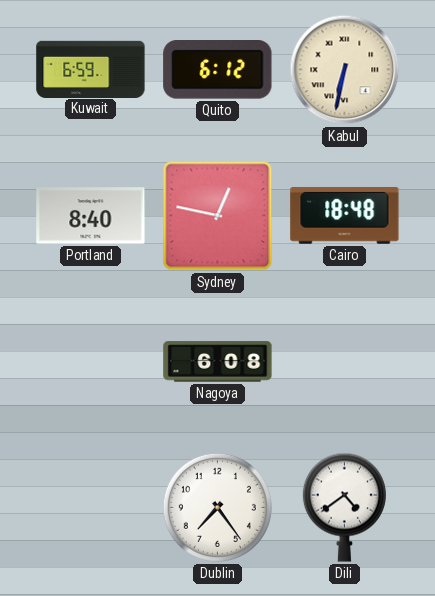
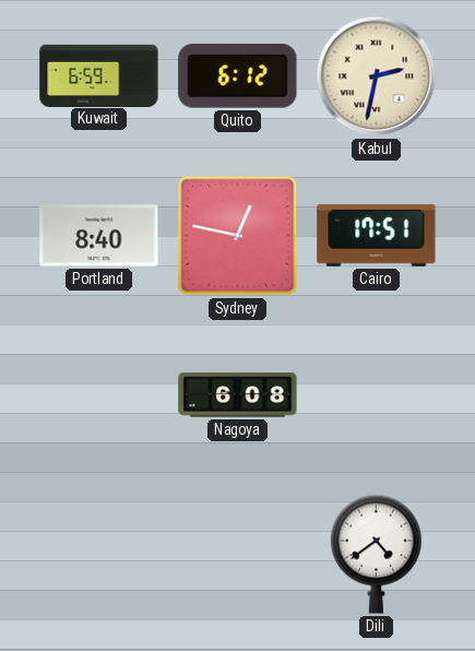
Kabul: 6:32 -> 2:32
Cairo: 18:48 -> 17:51
Dublin: 7:24 -> none
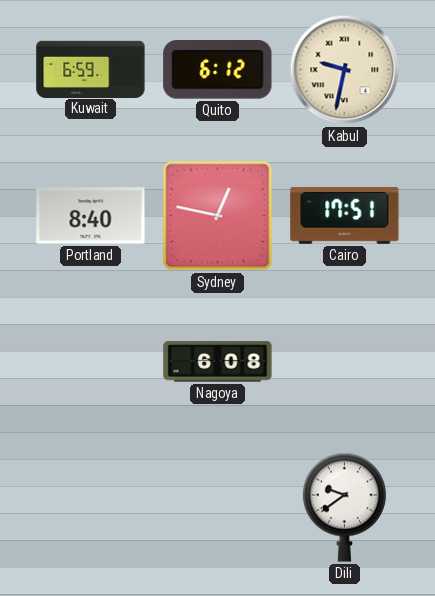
Kabul: 2:32 -> 9:32
Dili: 4:39 -> 9:39
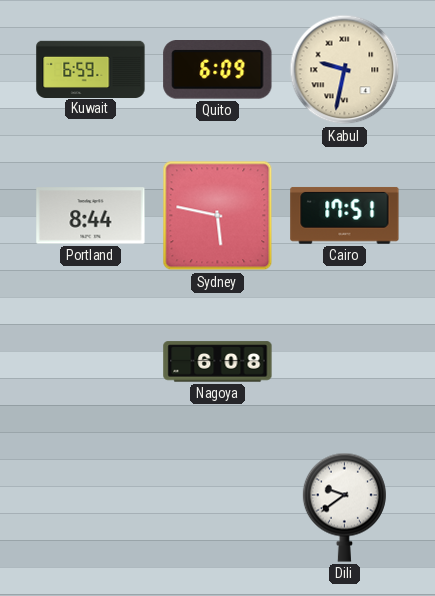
Quito: 6:12 -> 6:09
Portland: 8:40 -> 8:44
Sydney: 12:47 -> 5:47
